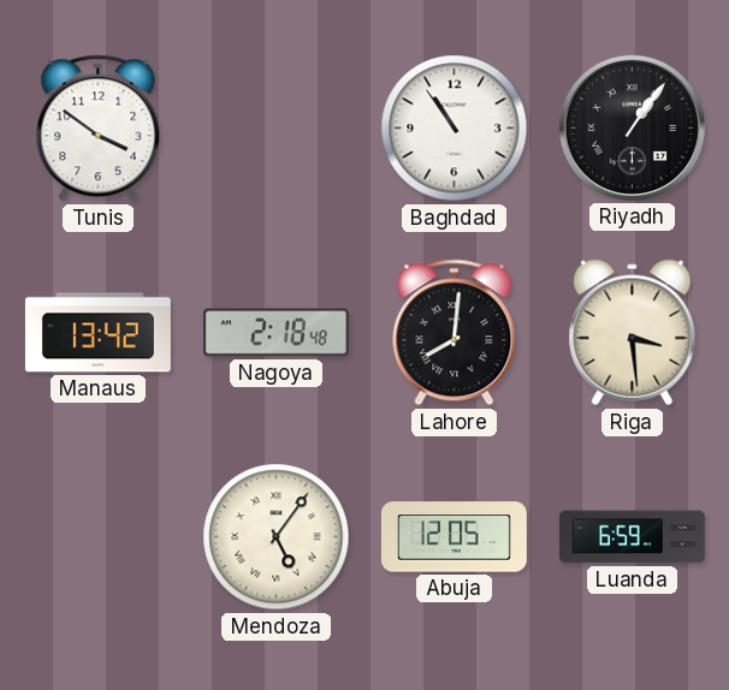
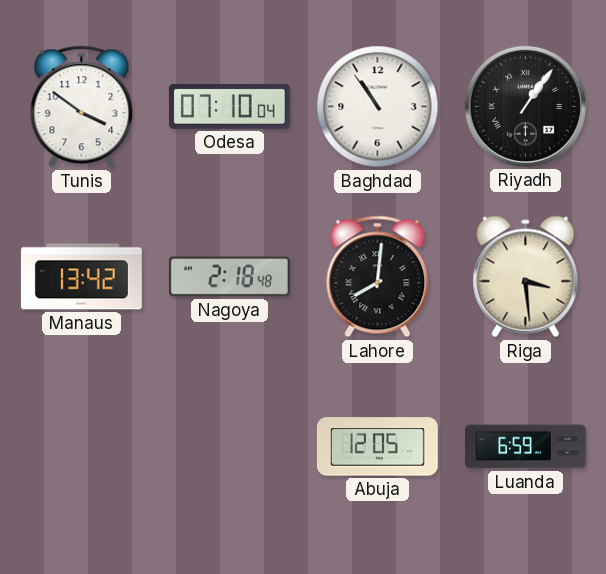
Odesa: none -> 07:10
Mendoza: 5:06 -> none
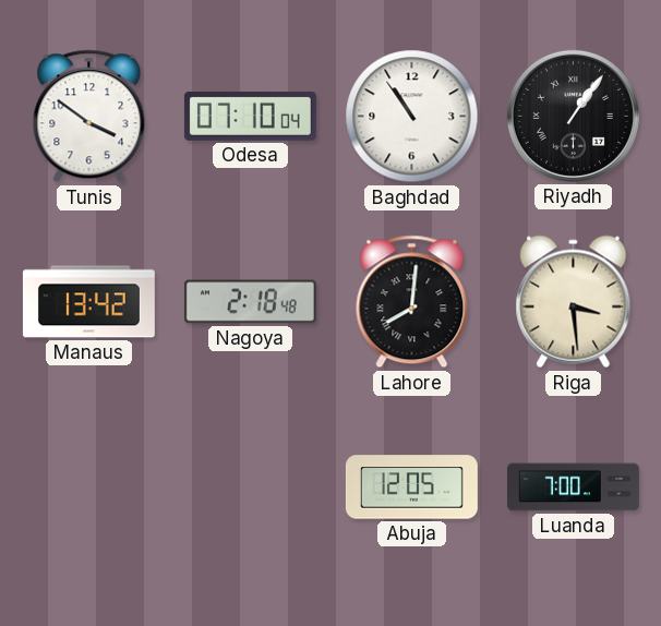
Luanda: 6:59 -> 7:00
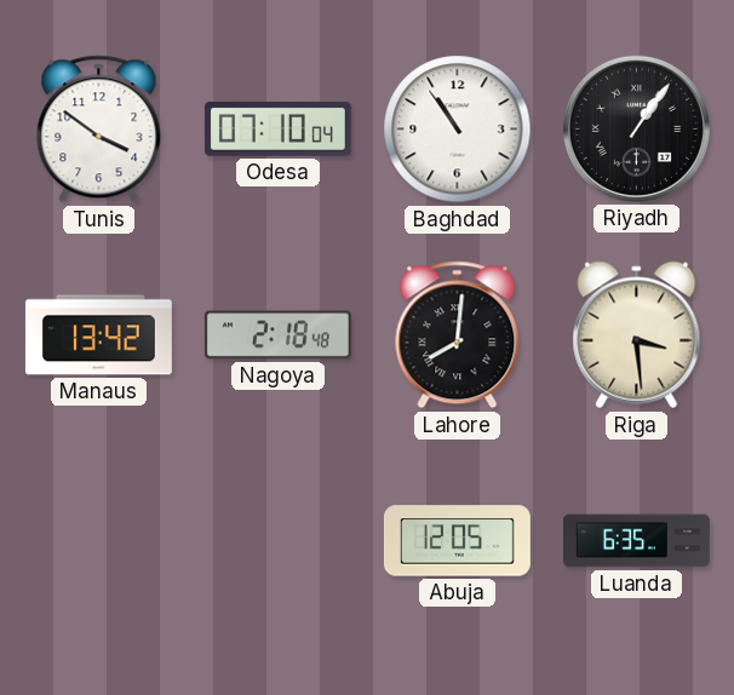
Luanda: 7:00 -> 6:35
